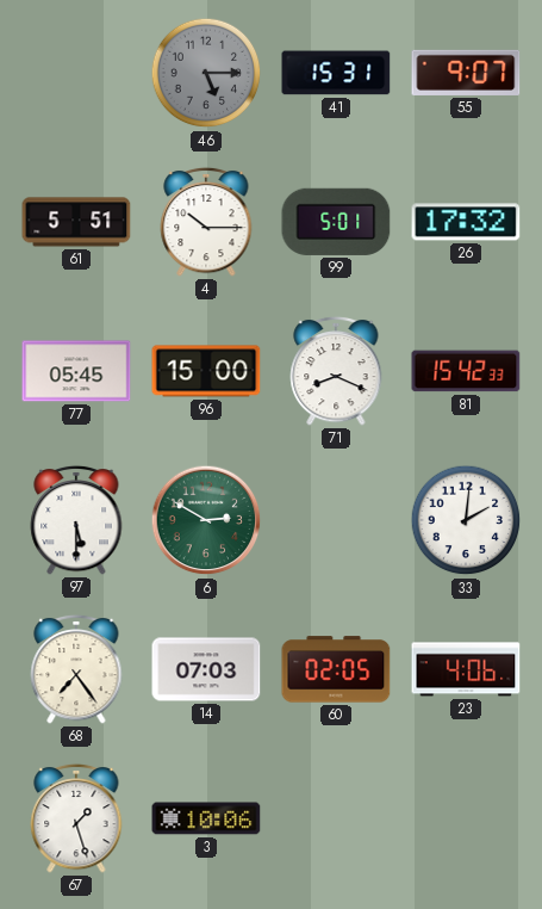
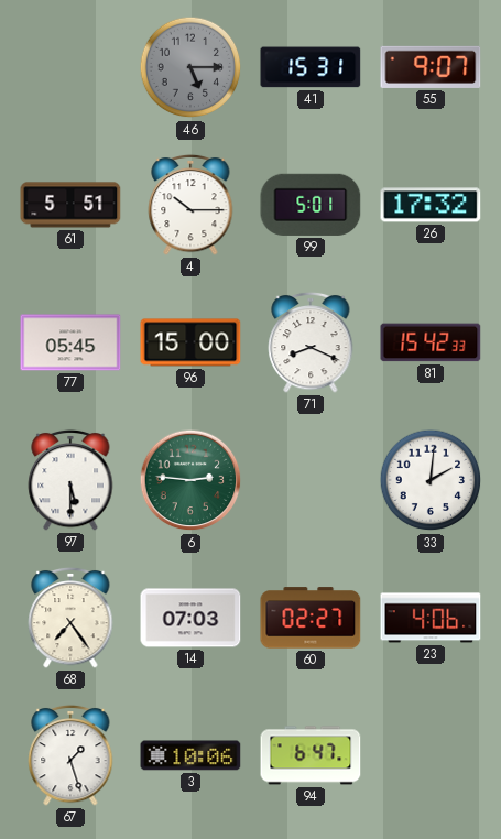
6: 2:50 -> 2:46
60: 02:05 -> 02:27
94: none -> 6:47
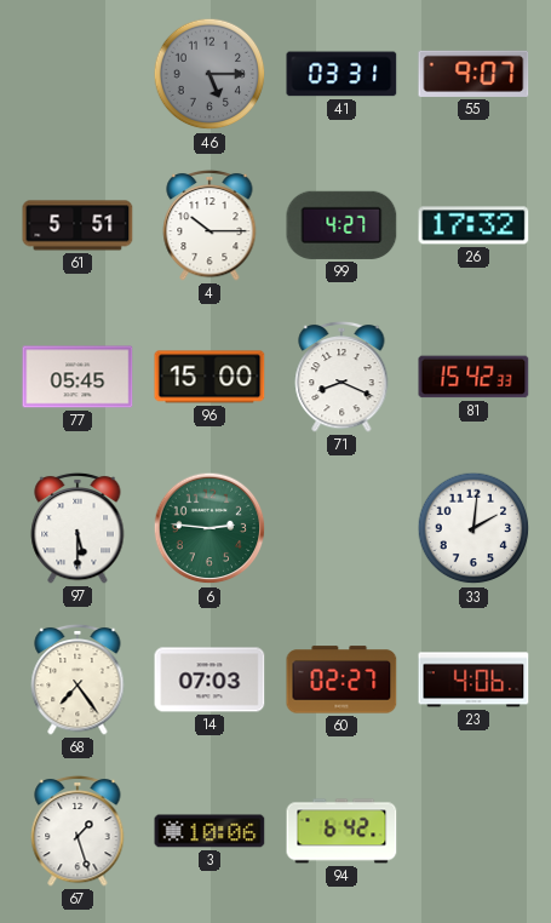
41: 15:31 -> 03:31
99: 5:01 -> 4:27
94: 6:47 -> 6:42
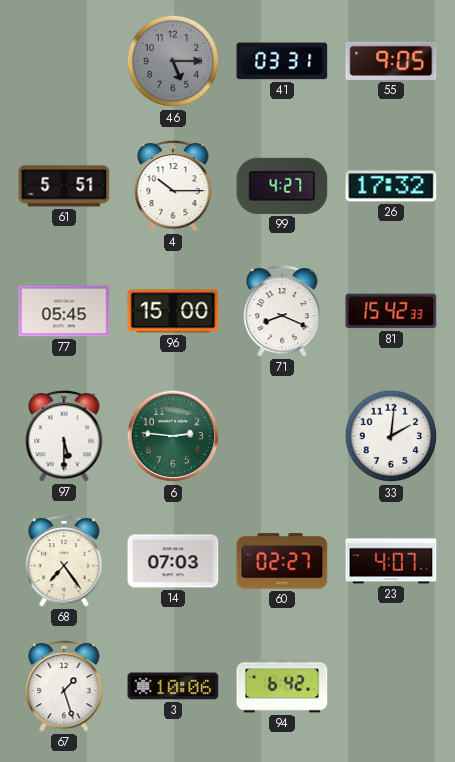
55: 9:07 -> 9:05
23: 4:06 -> 4:07
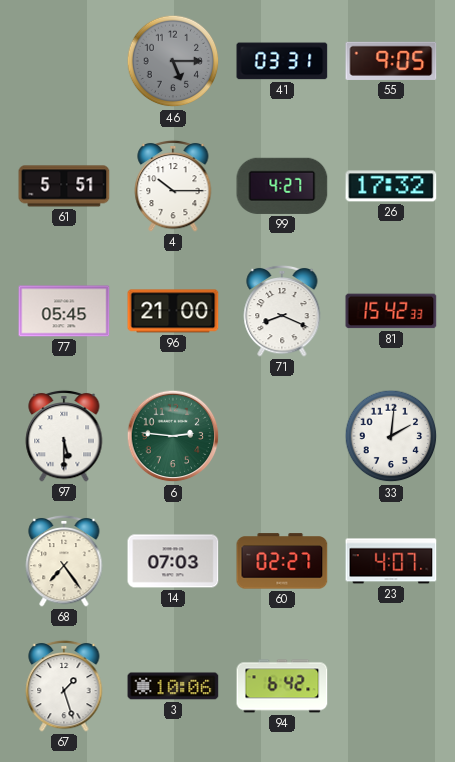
96: 15:00 -> 21:00
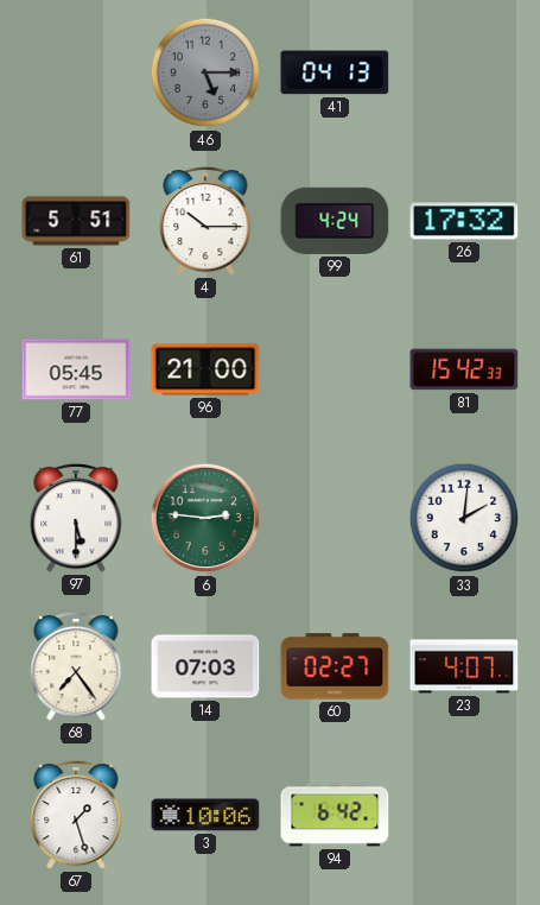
41: 03:31 -> 04:13
55: 9:05 -> none
99: 4:27 -> 4:24
71: 8:19 -> none
